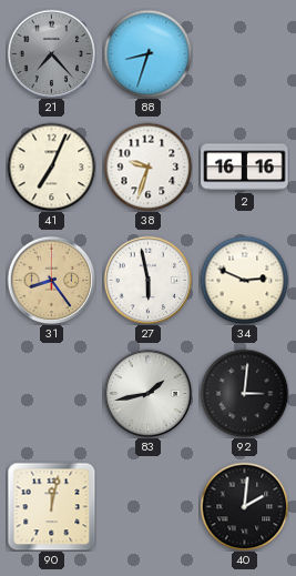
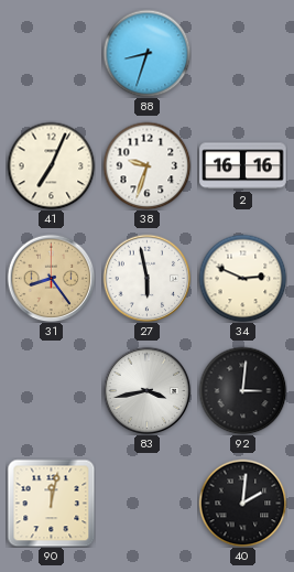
21: 7:23 -> none
83: 1:43 -> 3:43
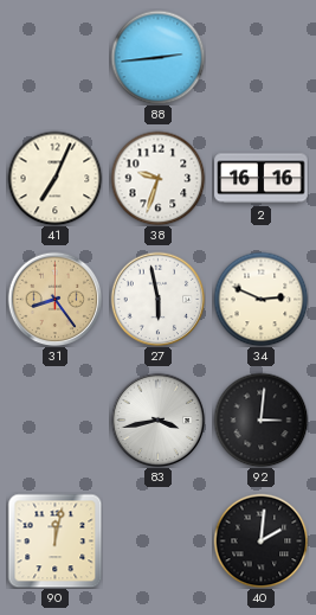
88: 8:33 -> 2:44
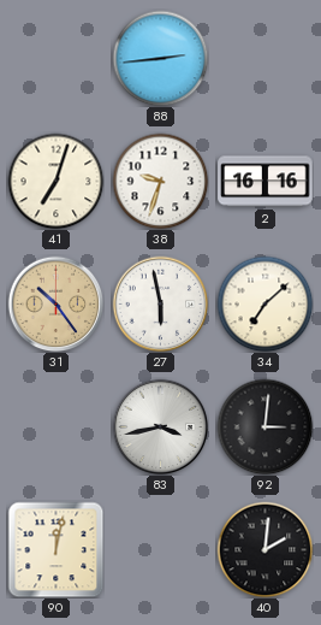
41: 7:04 -> 7:03
31: 8:24 -> 10:24
34: 2:49 -> 7:08
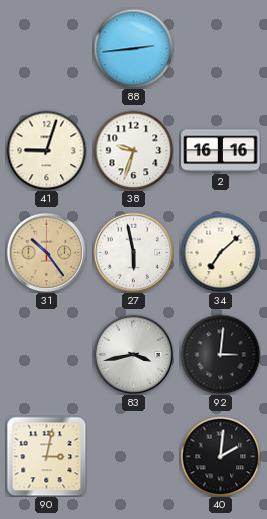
41: 7:03 -> 9:03
90: 12:02 -> 3:02
